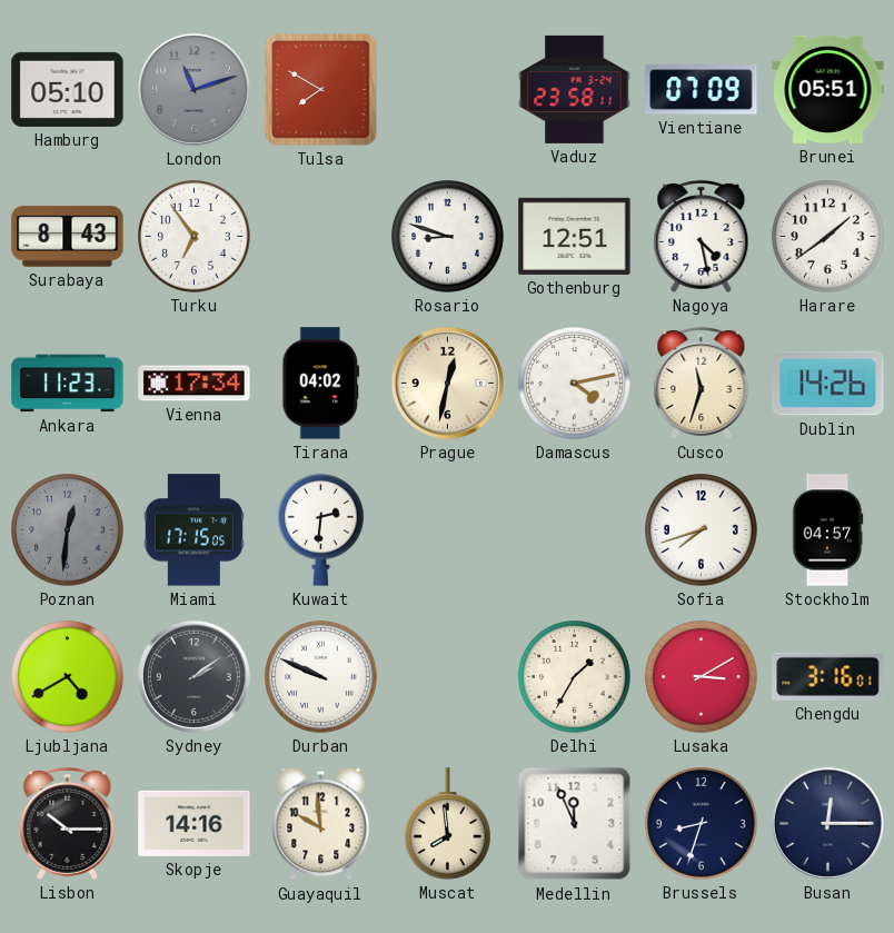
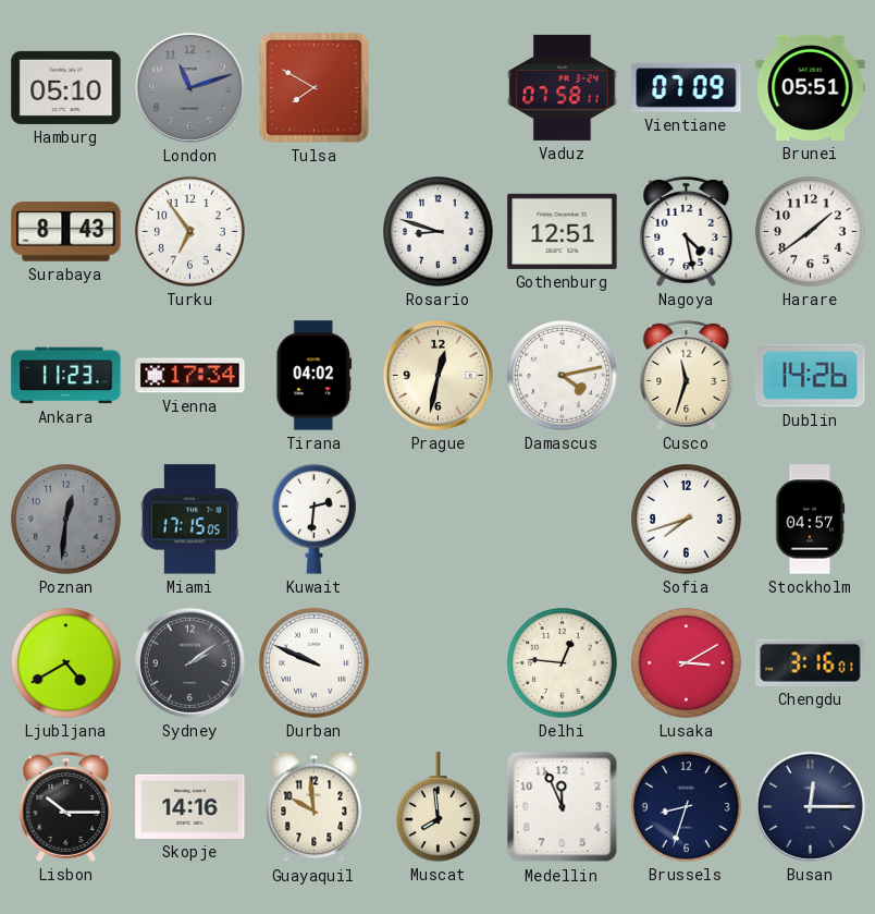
Vaduz: 23:58 -> 07:58
Delhi: 1:35 -> 12:46
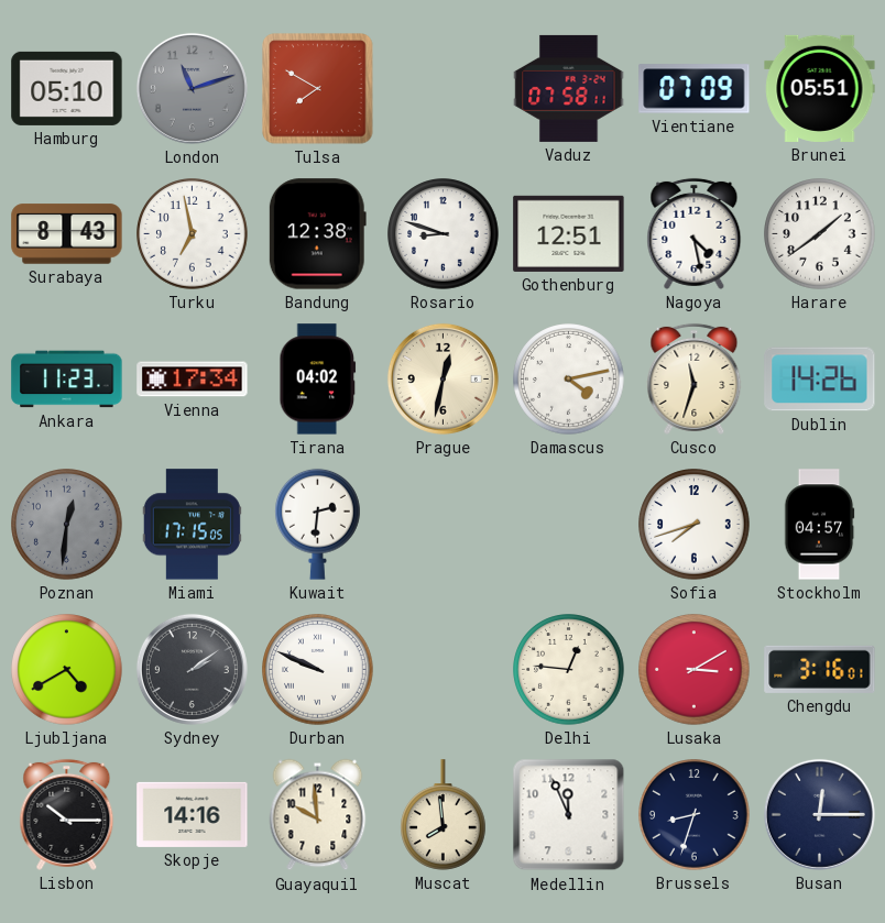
Turku: 6:54 -> 6:58
Bandung: none -> 12:38
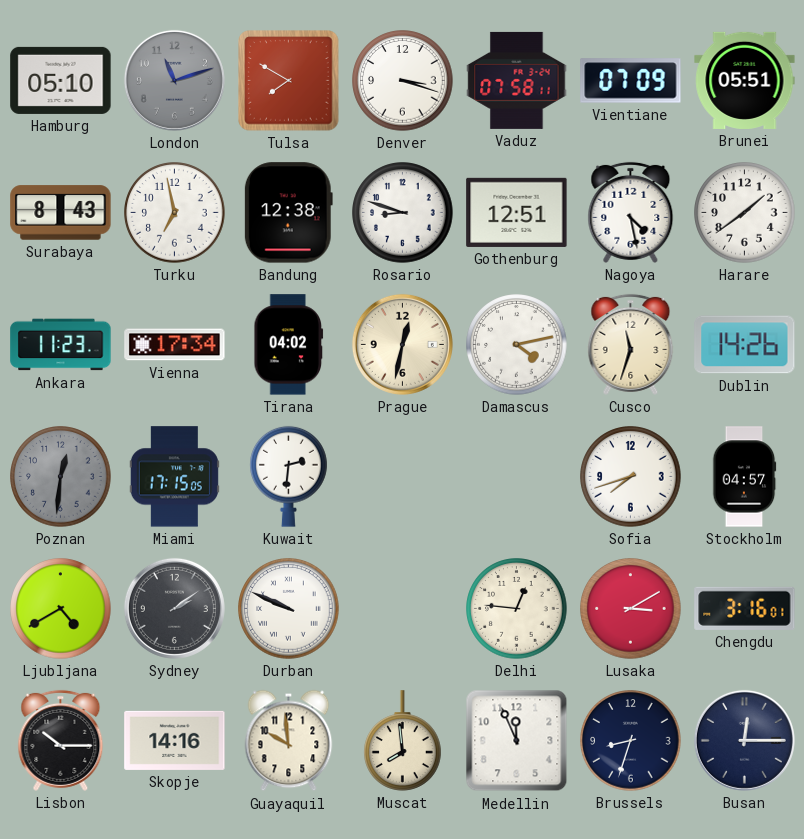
Denver: none -> 3:18
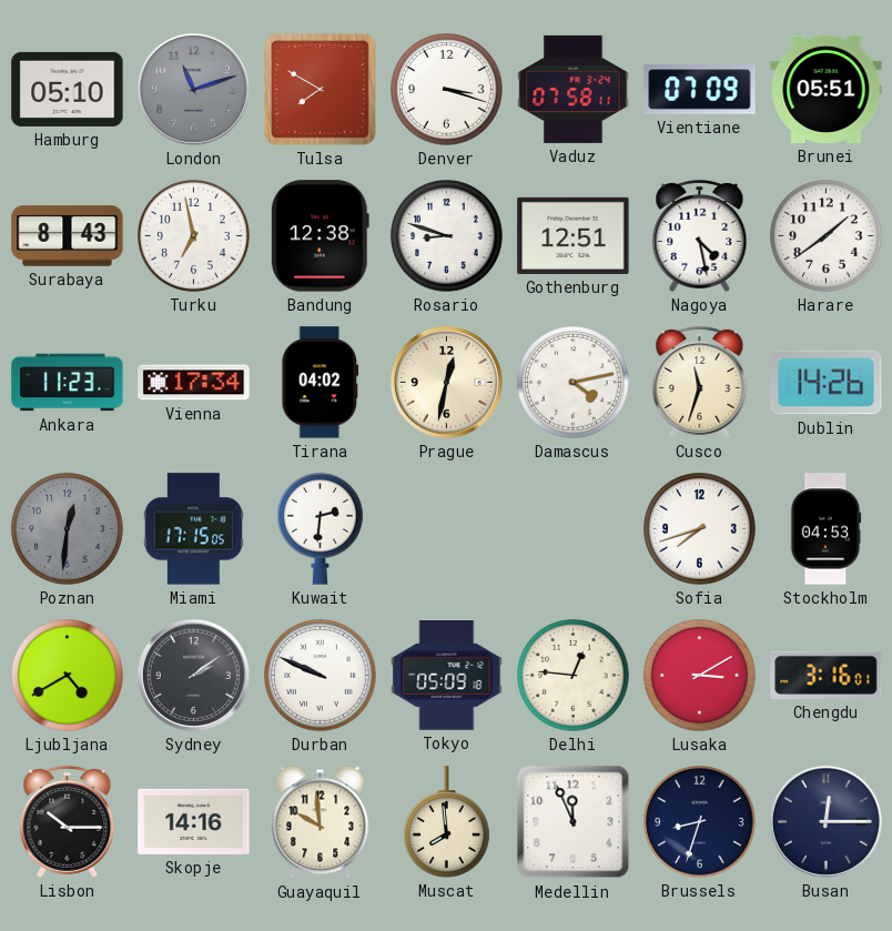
Stockholm: 04:57 -> 04:53
Tokyo: none -> 05:09
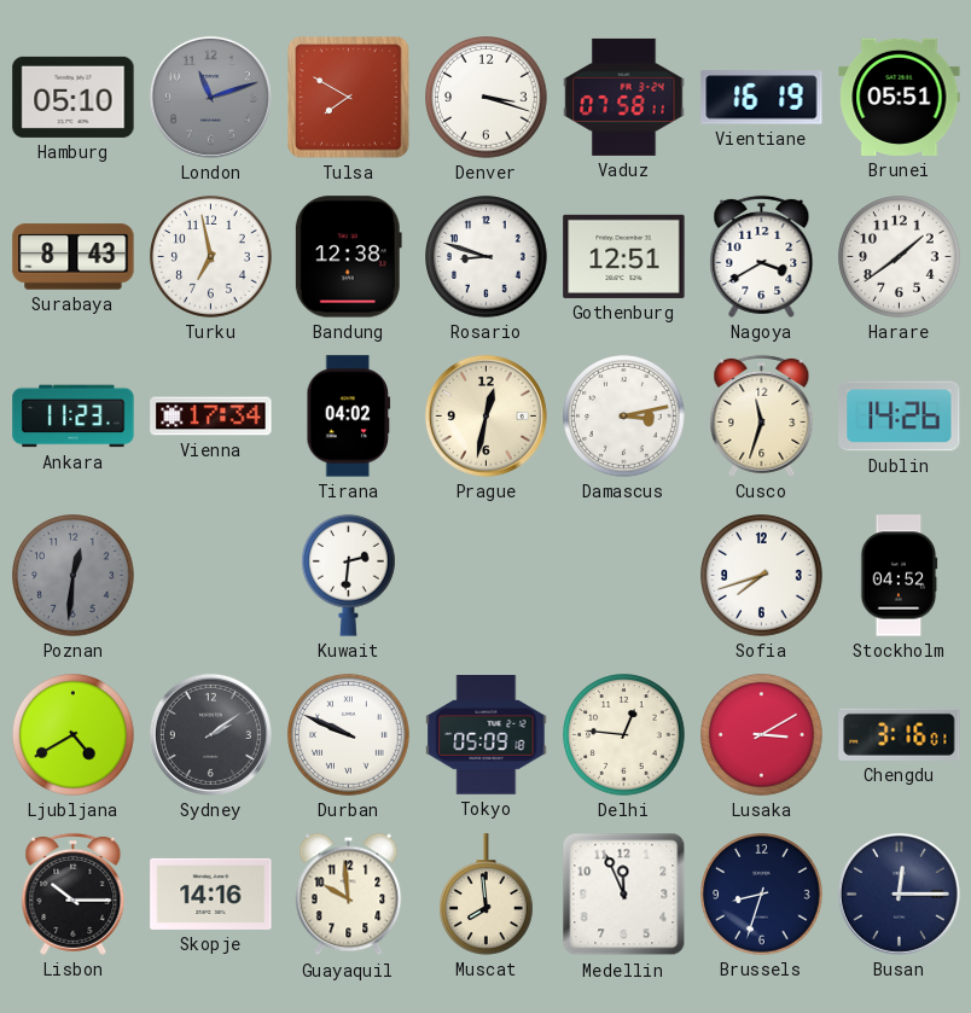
Vientiane: 07:09 -> 16:19
Nagoya: 4:28 -> 3:40
Damascus: 4:13 -> 3:13
Miami: 17:15 -> none
Stockholm: 04:53 -> 04:52
